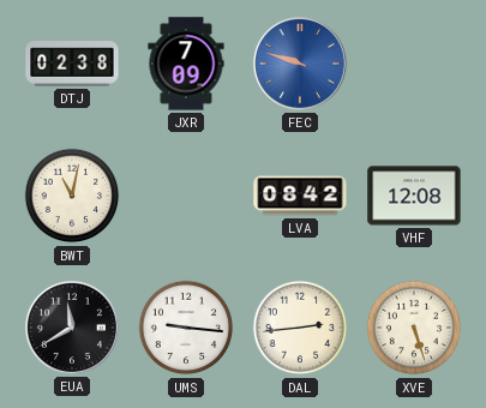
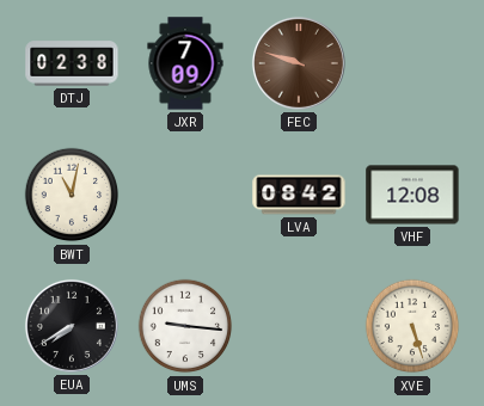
FEC dial: blue -> brown
EUA: 11:40 -> 7:40
DAL: 2:44 -> none
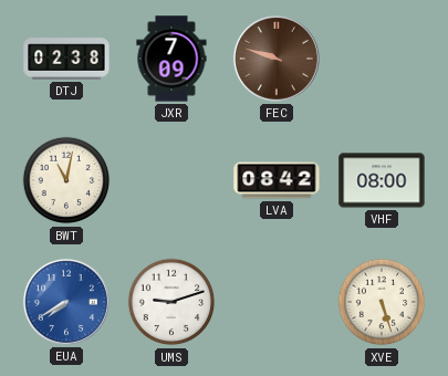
VHF: 12:08 -> 08:00
EUA dial: black -> blue
UMS: 9:16 -> 9:12
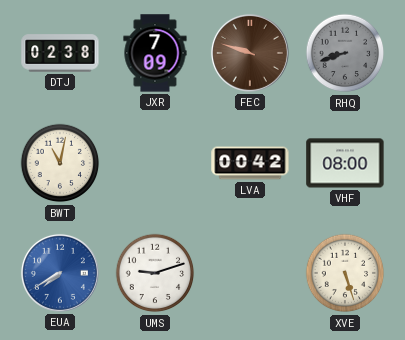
RHQ: none -> 8:42
LVA: 08:42 -> 00:42
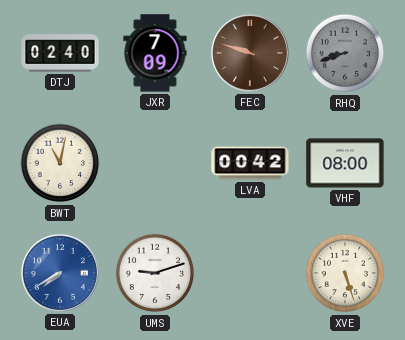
DTJ: 02:38 -> 02:40
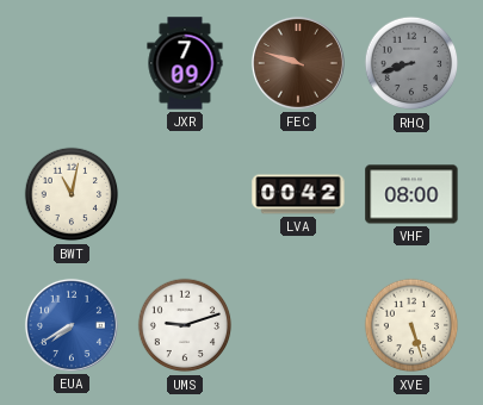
DTJ: 02:40 -> none
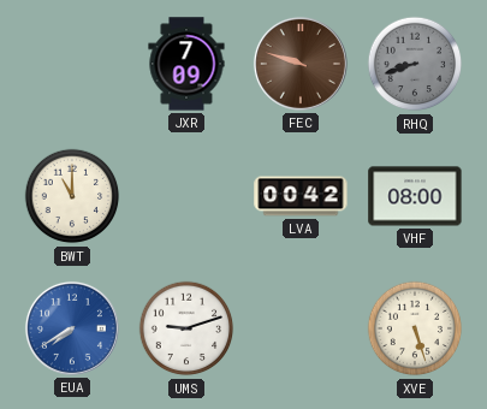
BWT: 11:02 -> 11:00
